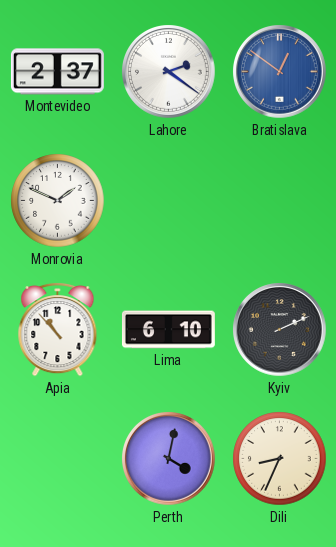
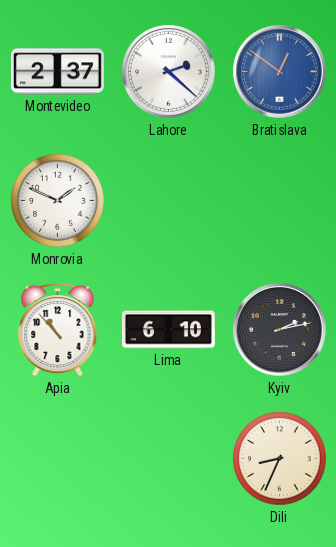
Lahore: 2:21 -> 2:22
Kyiv: 2:11 -> 2:13
Perth: 4:02 -> none
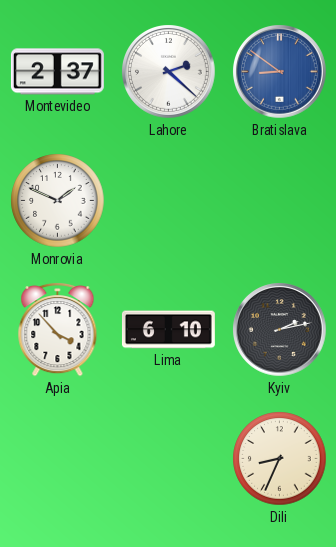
Bratislava: 12:51 -> 8:51
Apia: 10:53 -> 3:53
